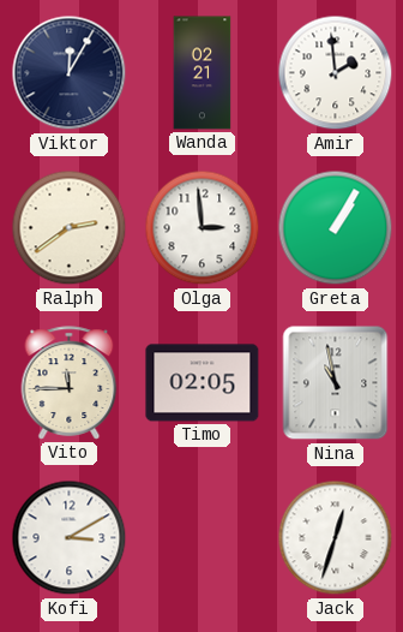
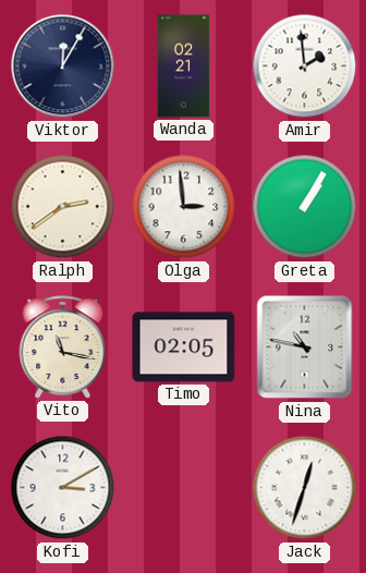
Vito: 11:45 -> 11:17
Nina: 10:58 -> 10:47
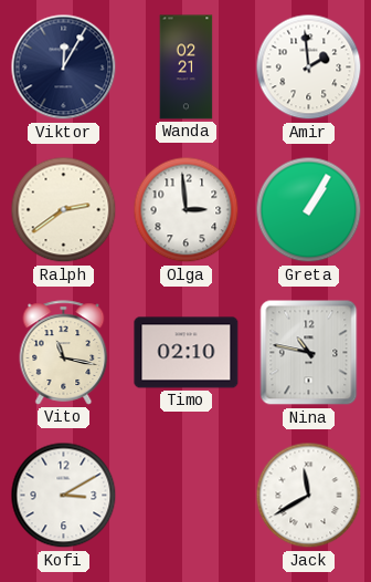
Timo: 02:05 -> 02:10
Jack: 12:33 -> 11:40
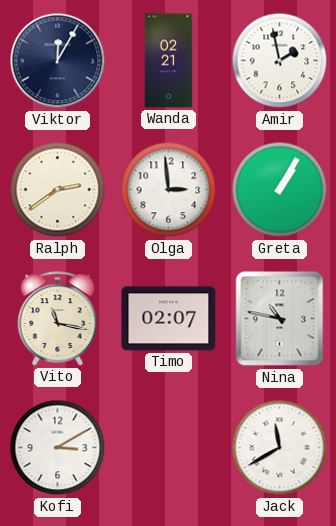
Amir: 1:59 -> 1:58
Timo: 02:10 -> 02:07
